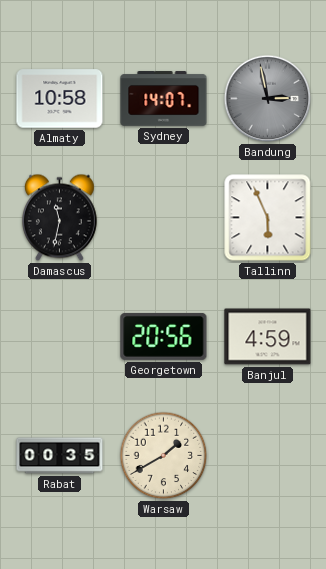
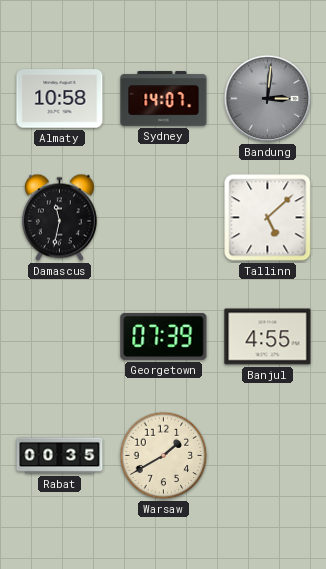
Bandung: 2:58 -> 3:01
Tallinn: 5:56 -> 5:08
Georgetown: 20:56 -> 07:39
Banjul: 4:59 -> 4:55
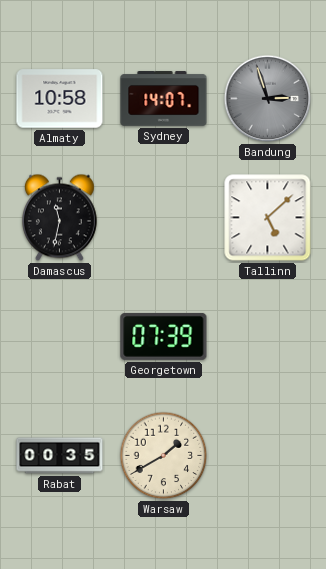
Bandung: 3:01 -> 2:57
Banjul: 4:55 -> none
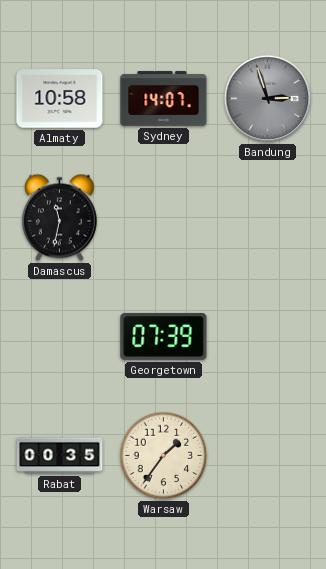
Tallinn: 5:08 -> none
Warsaw: 1:40 -> 1:36
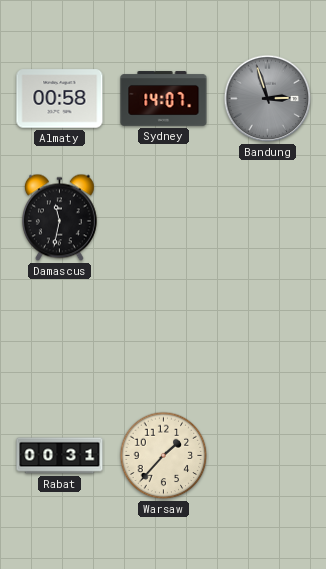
Almaty: 10:58 -> 00:58
Georgetown: 07:39 -> none
Rabat: 00:35 -> 00:31
Warsaw: 1:36 -> 1:37
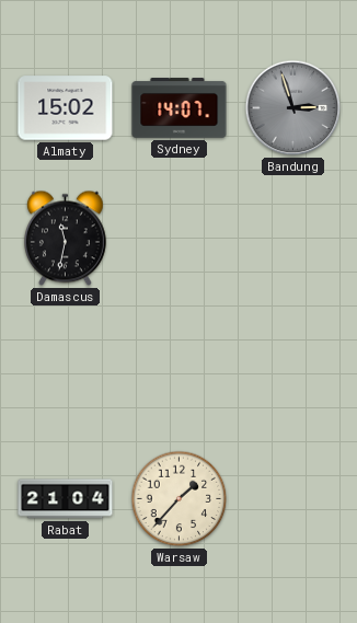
Almaty: 00:58 -> 15:02
Rabat: 00:31 -> 21:04
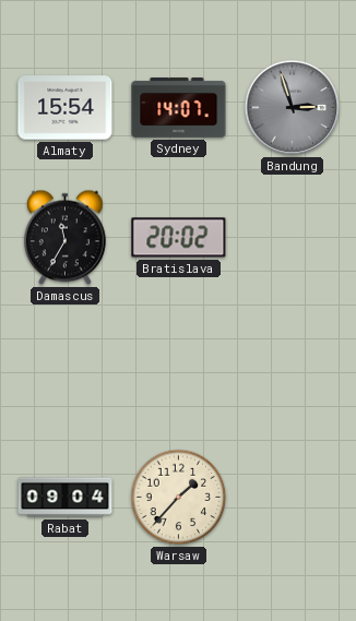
Almaty: 15:02 -> 15:54
Damascus: 11:32 -> 11:35
Bratislava: none -> 20:02
Rabat: 21:04 -> 09:04
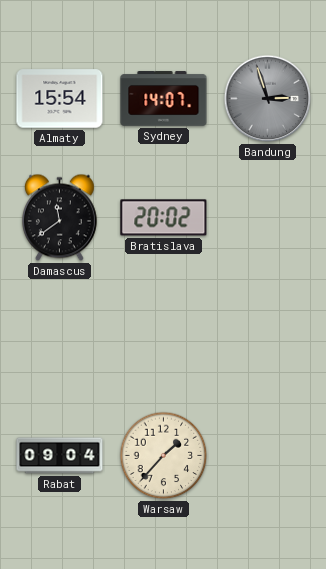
Damascus: 11:35 -> 11:39
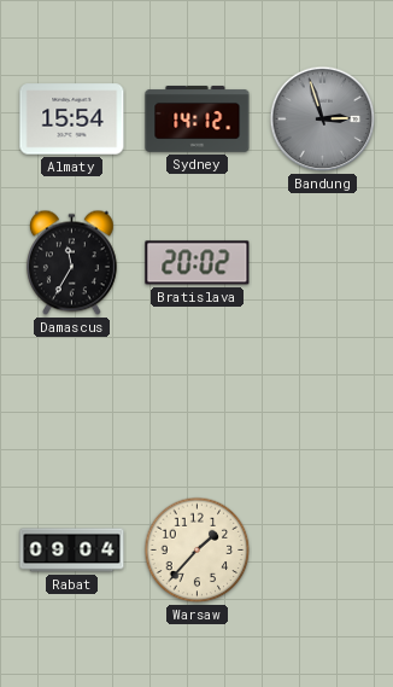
Sydney: 14:07 -> 14:12
Damascus: 11:39 -> 11:35
